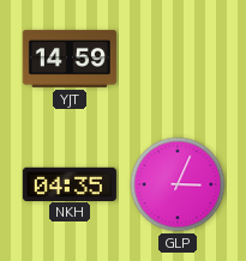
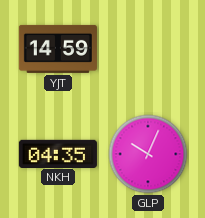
GLP: 3:04 -> 10:04
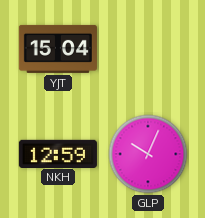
YJT: 14:59 -> 15:04
NKH: 04:35 -> 12:59
